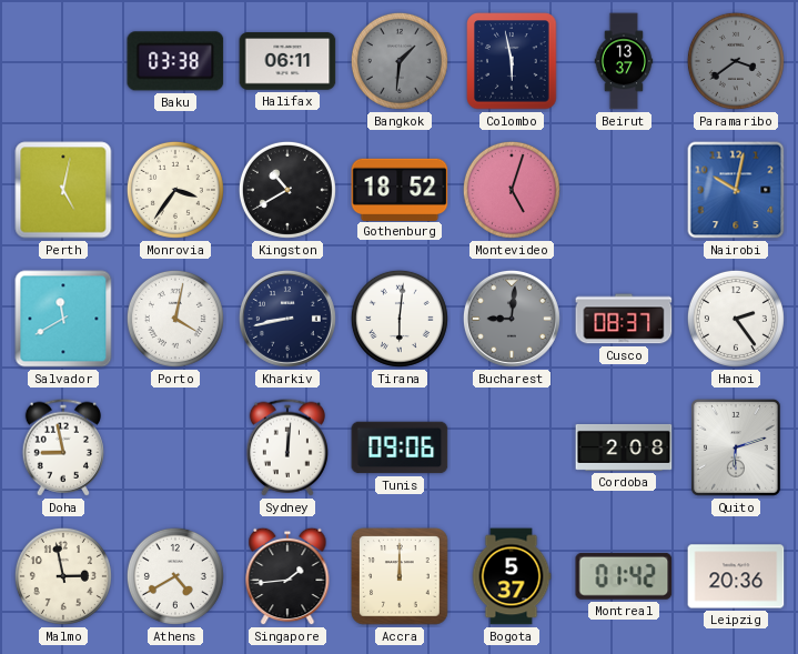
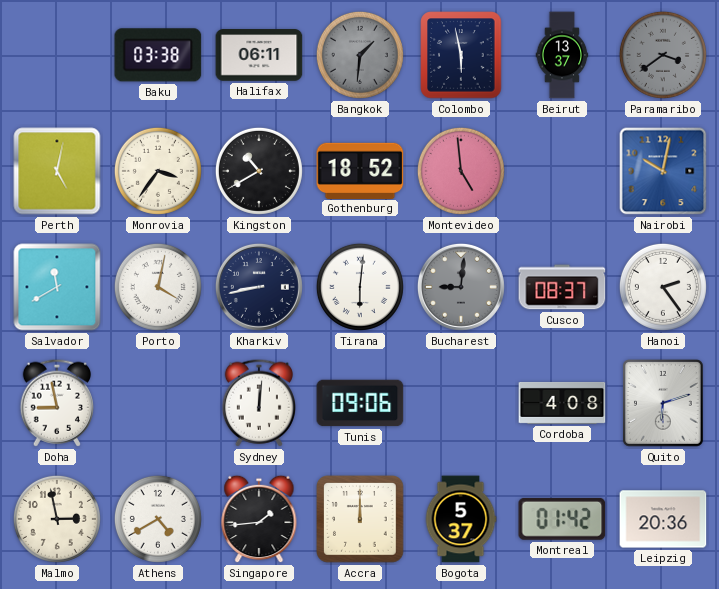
Montevideo: 5:03 -> 4:59
Cordoba: 2:08 -> 4:08
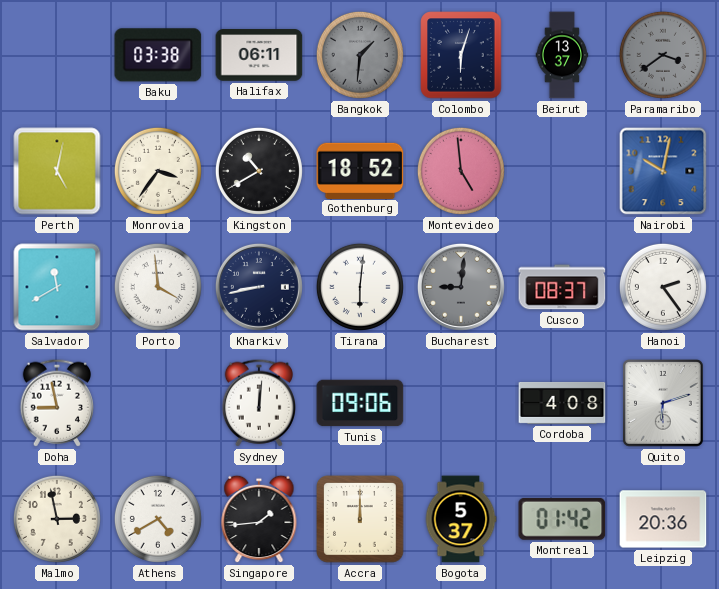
Colombo: 5:58 -> 6:03
Porto: 4:02 -> 3:59
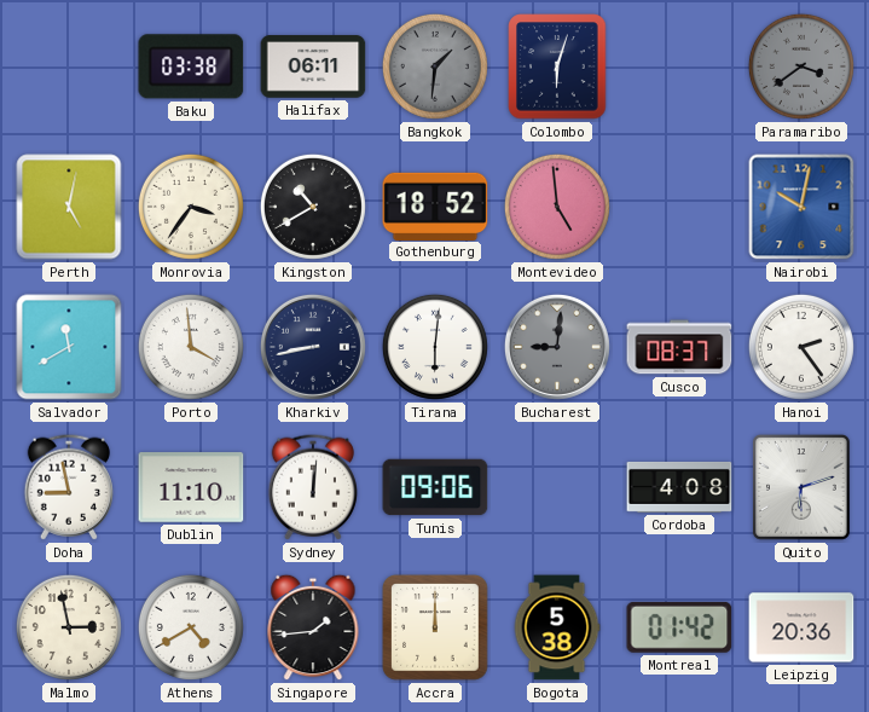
Beirut: 13:37 -> none
Dublin: none -> 11:10
Bogota: 5:37 -> 5:38
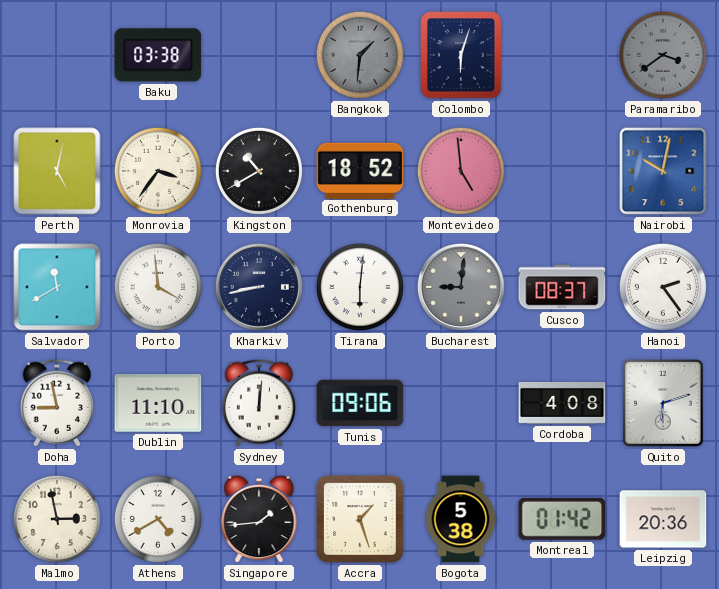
Halifax: 06:11 -> none
Accra: 12:00 -> 1:27
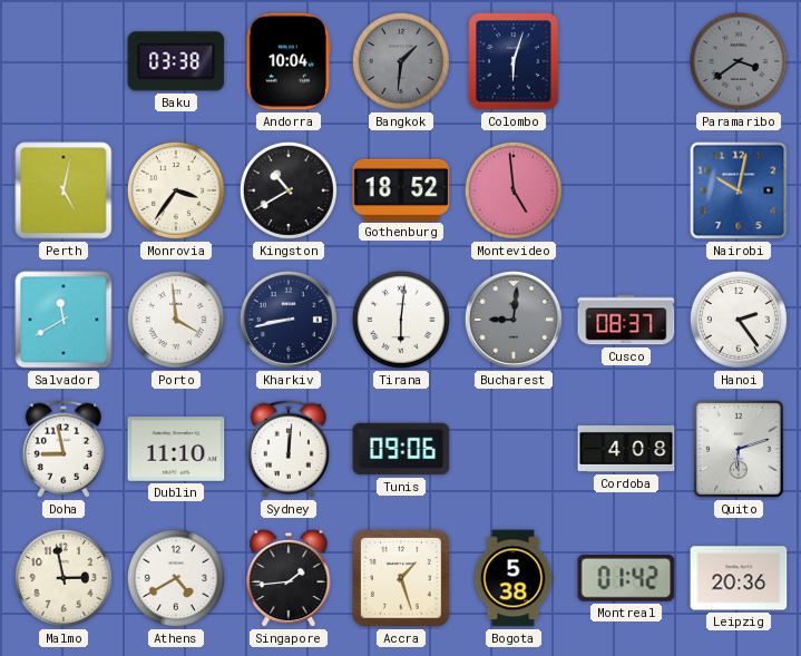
Andorra: none -> 10:04
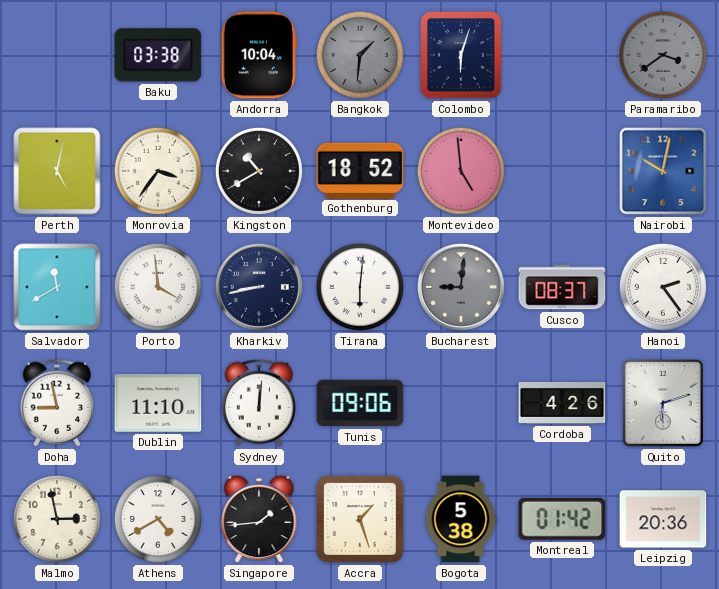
Cordoba: 4:08 -> 4:26
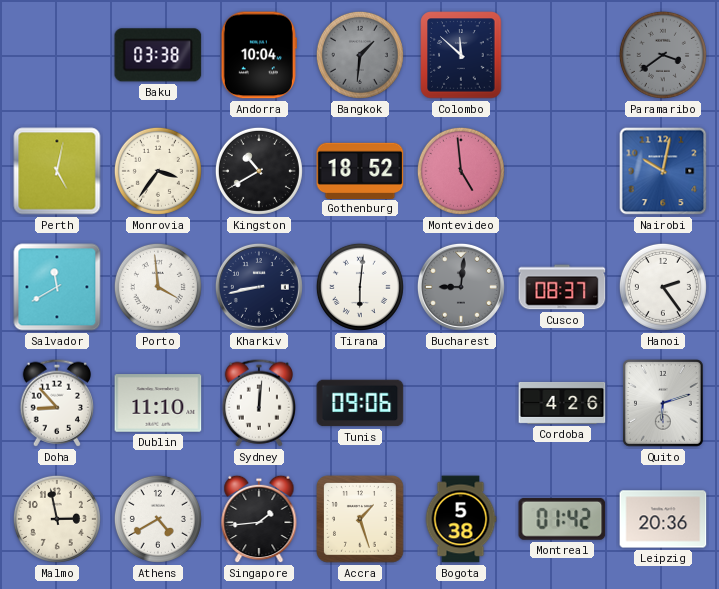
Colombo: 6:03 -> 11:52
Doha: 8:58 -> 8:53
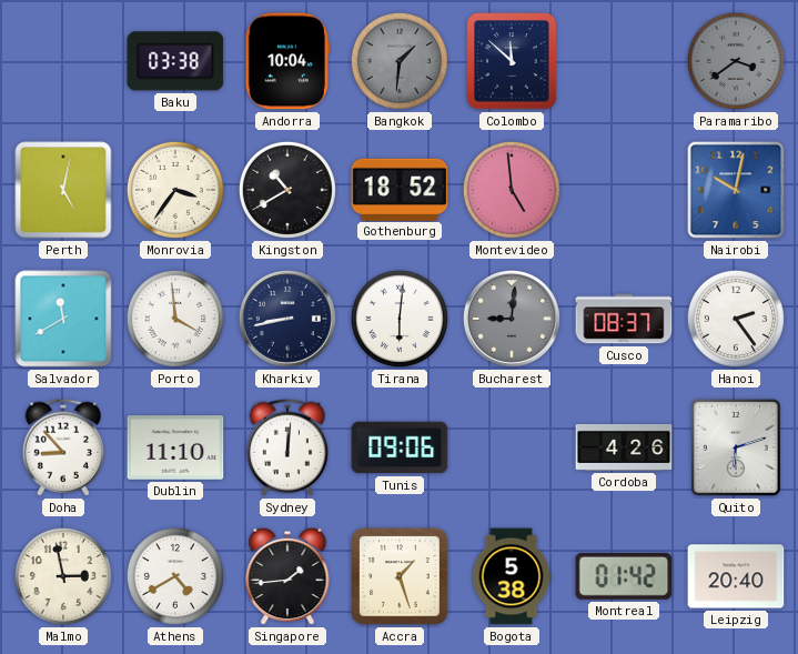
Leipzig: 20:36 -> 20:40
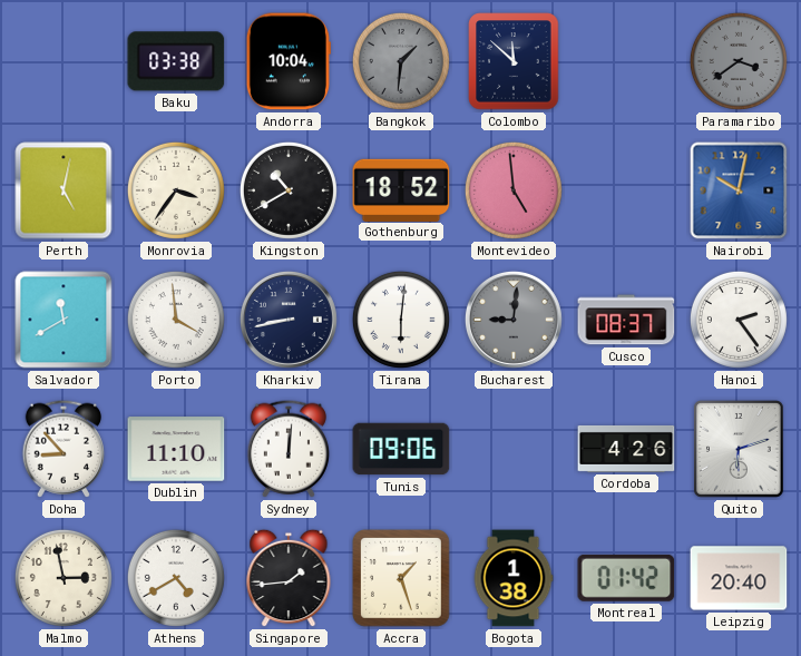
Bogota: 5:38 -> 1:38
